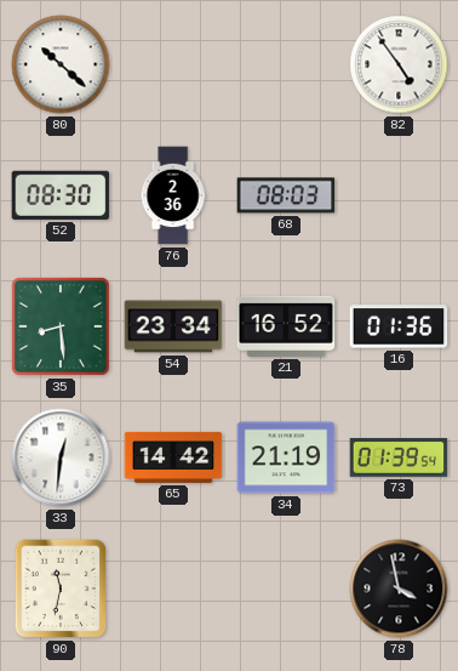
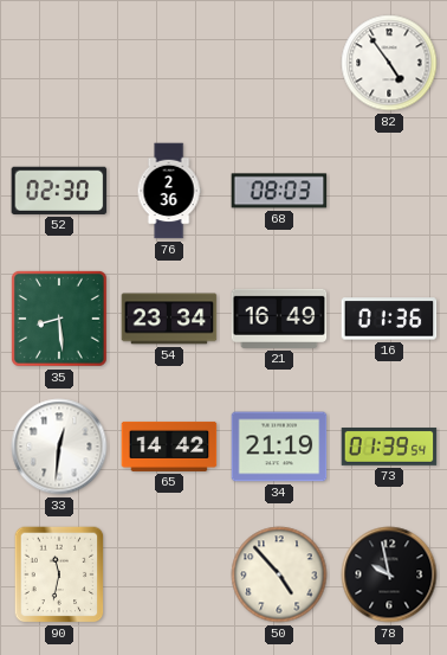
80: 10:22 -> none
52: 08:30 -> 02:30
21: 16:52 -> 16:49
50: none -> 4:53
78: 3:58 -> 9:58
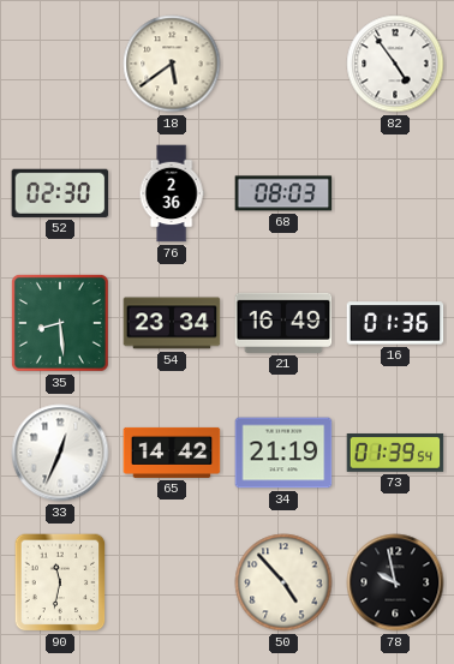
18: none -> 5:39
33: 12:31 -> 12:34
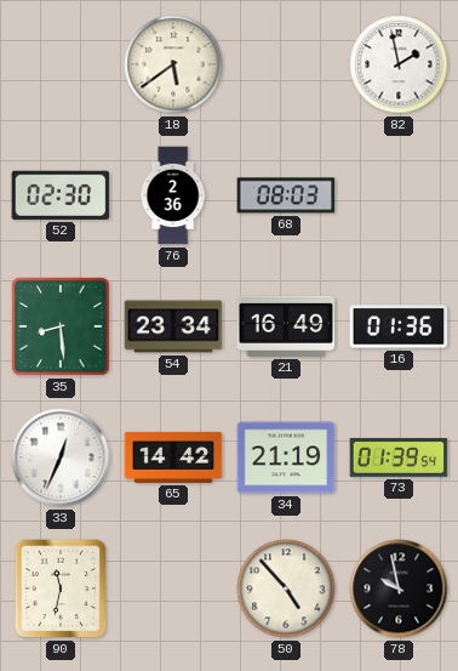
82: 4:54 -> 1:58
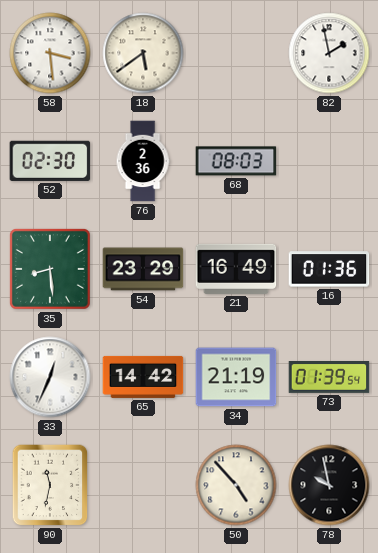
58: none -> 3:29
54: 23:34 -> 23:29
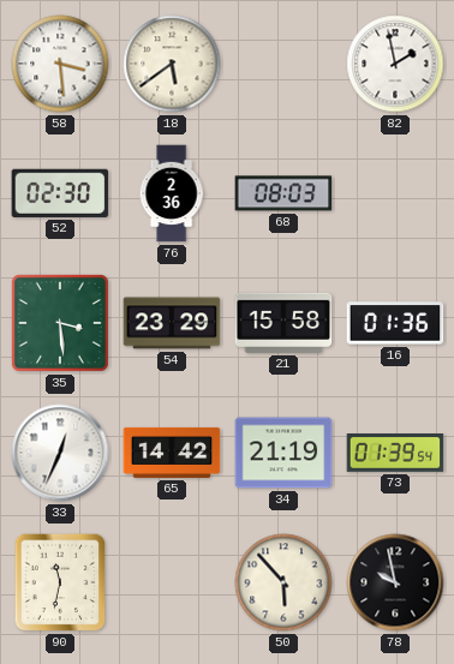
35: 8:29 -> 3:29
21: 16:49 -> 15:58
50: 4:53 -> 5:53
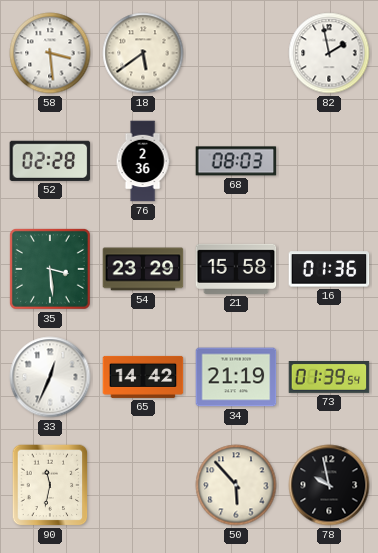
52: 02:30 -> 02:28
